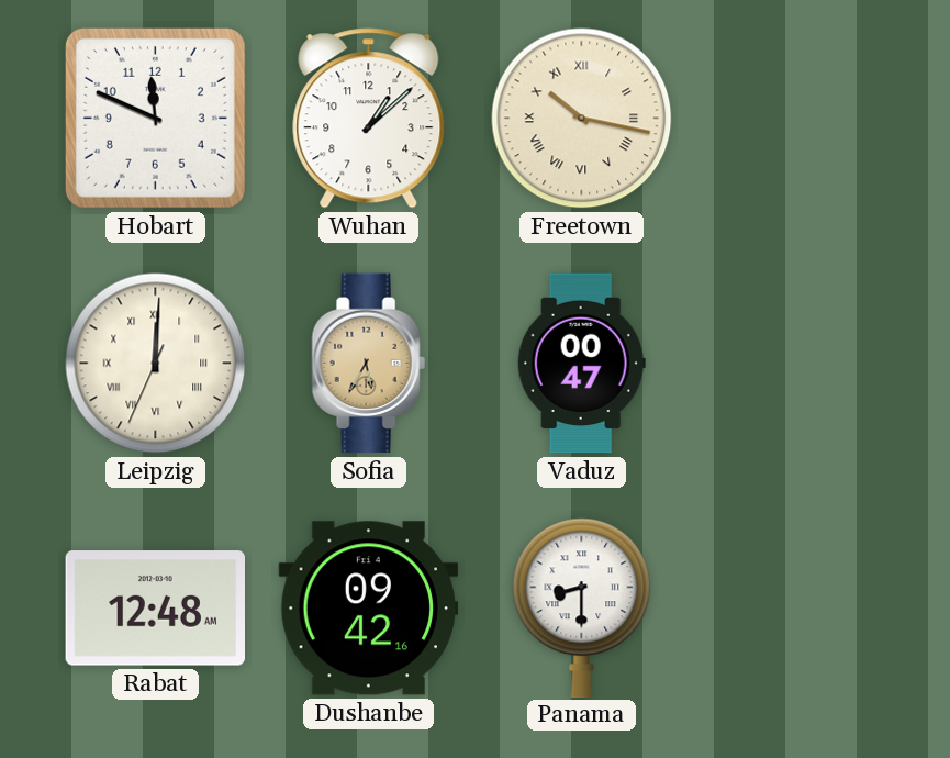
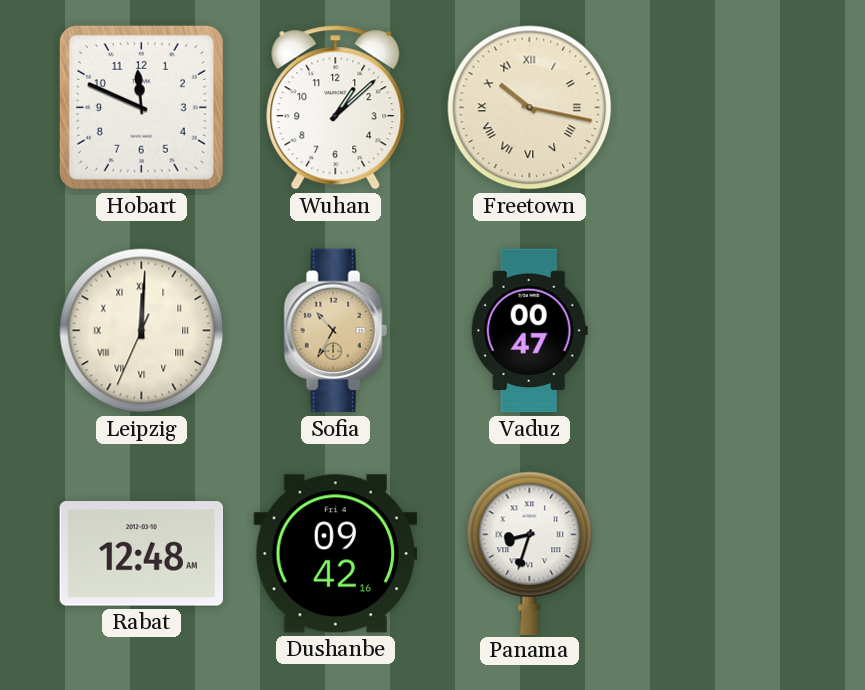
Sofia: 5:35 -> 10:35
Panama: 8:30 -> 8:33
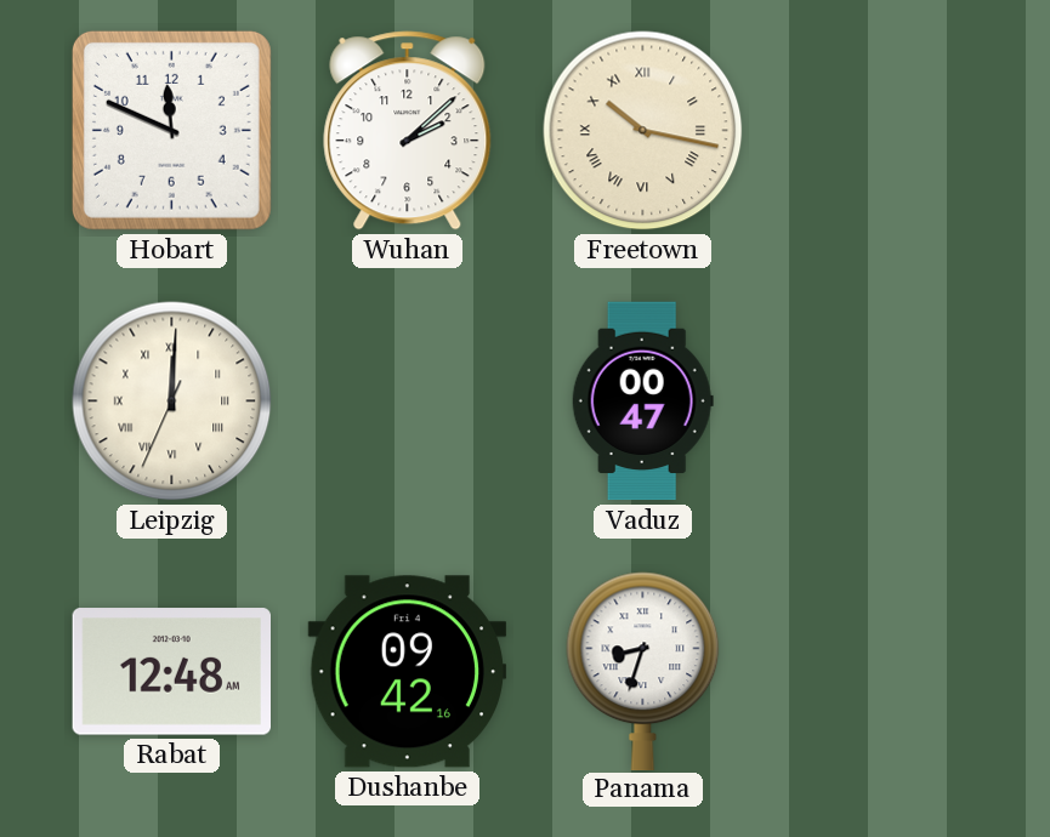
Wuhan: 1:08 -> 2:08
Sofia: 10:35 -> none
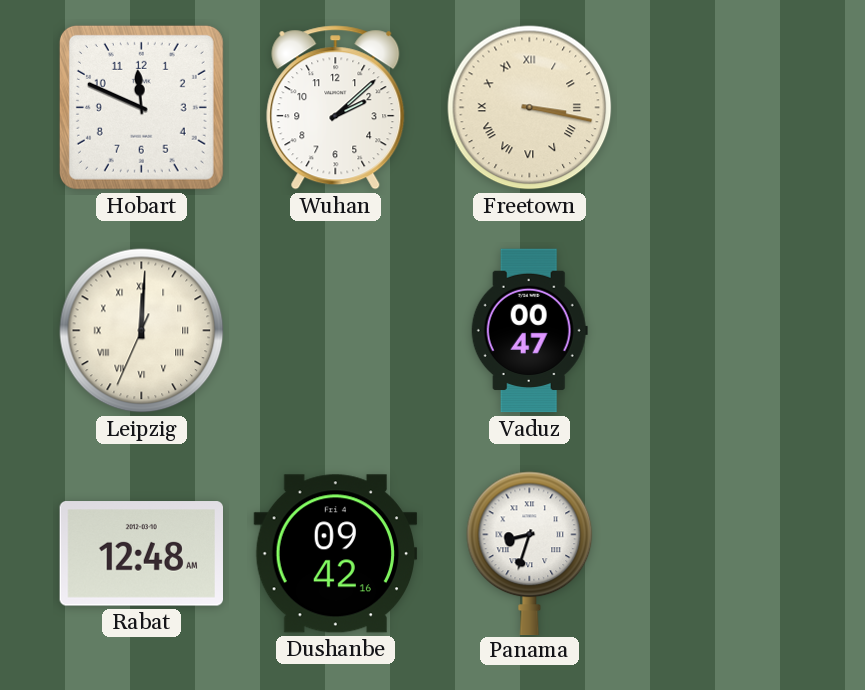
Freetown: 10:17 -> 3:17
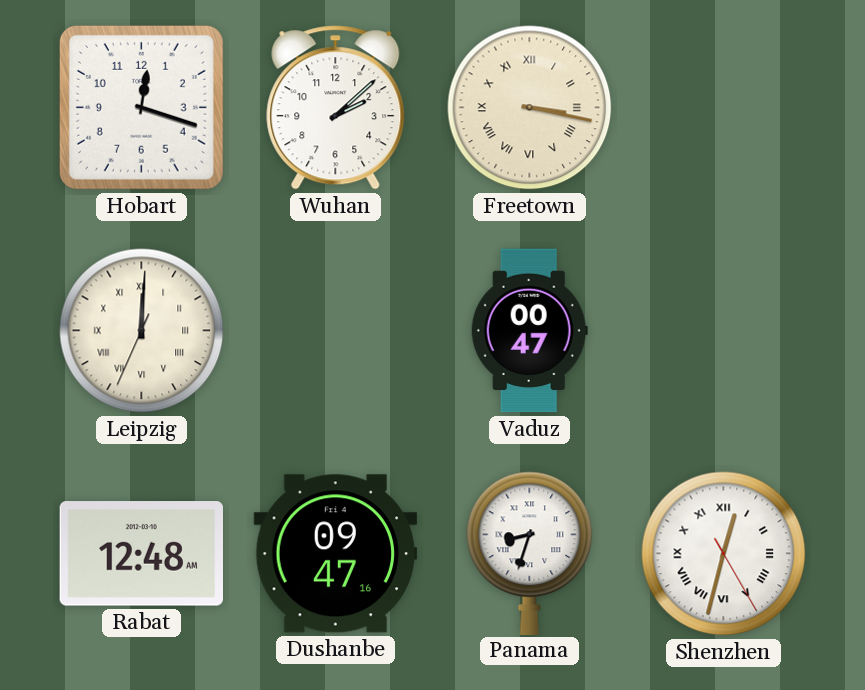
Hobart: 11:49 -> 12:18
Dushanbe: 09:42 -> 09:47
Shenzhen: none -> 12:32
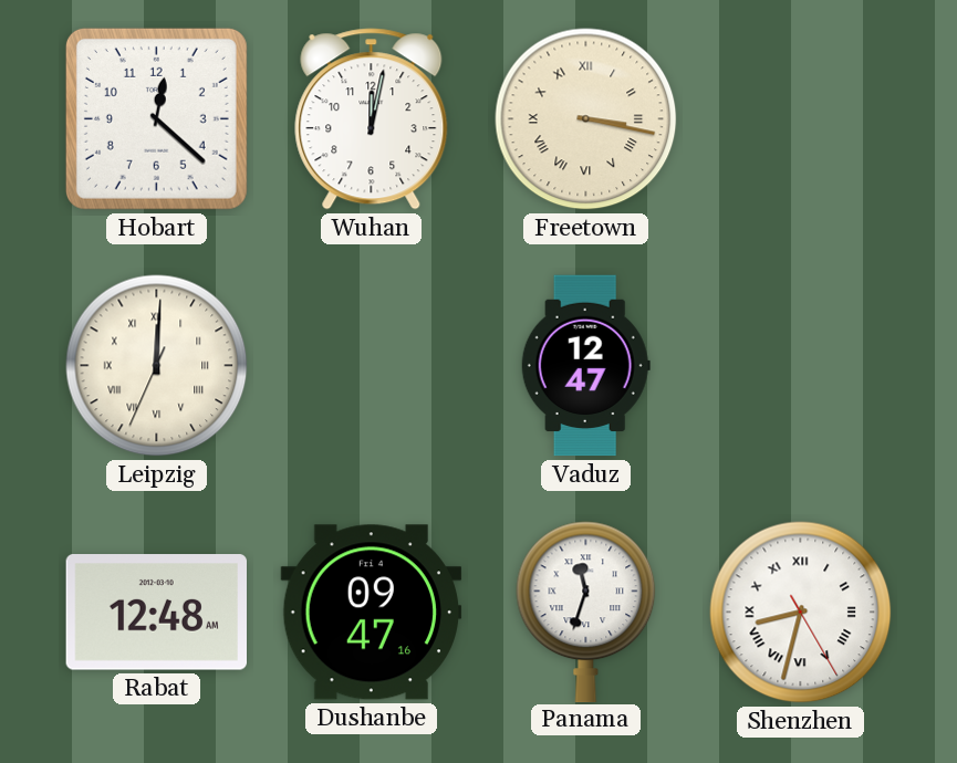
Hobart: 12:18 -> 12:22
Wuhan: 2:08 -> 12:02
Vaduz: 00:47 -> 12:47
Panama: 8:33 -> 11:33
Shenzhen: 12:32 -> 8:32
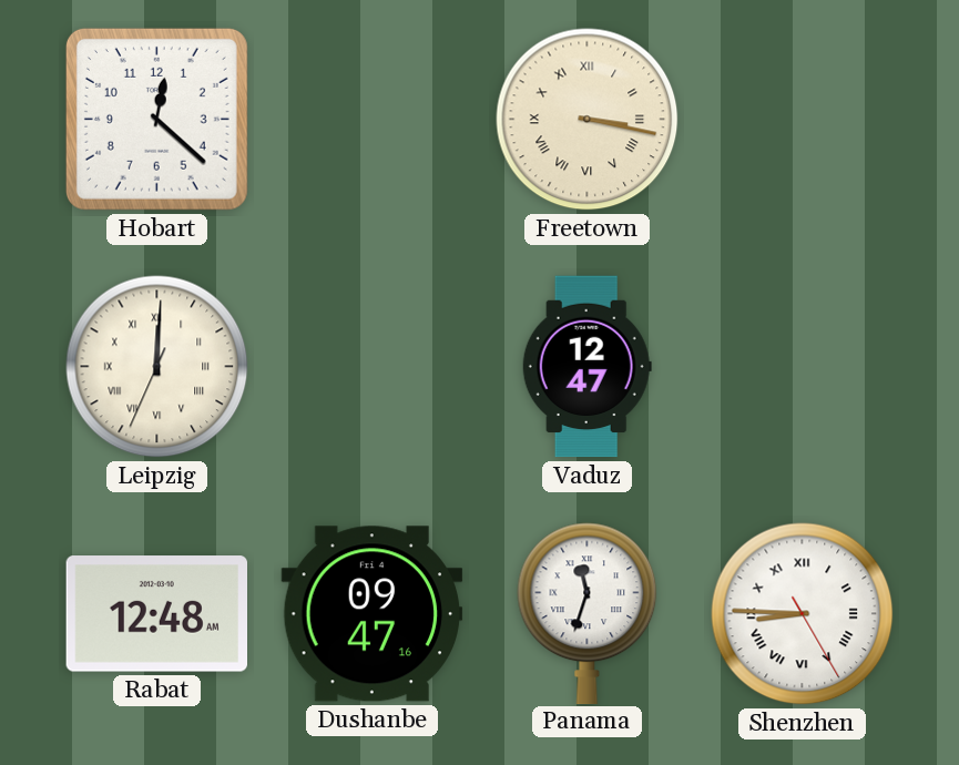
Wuhan: 12:02 -> none
Shenzhen: 8:32 -> 8:45
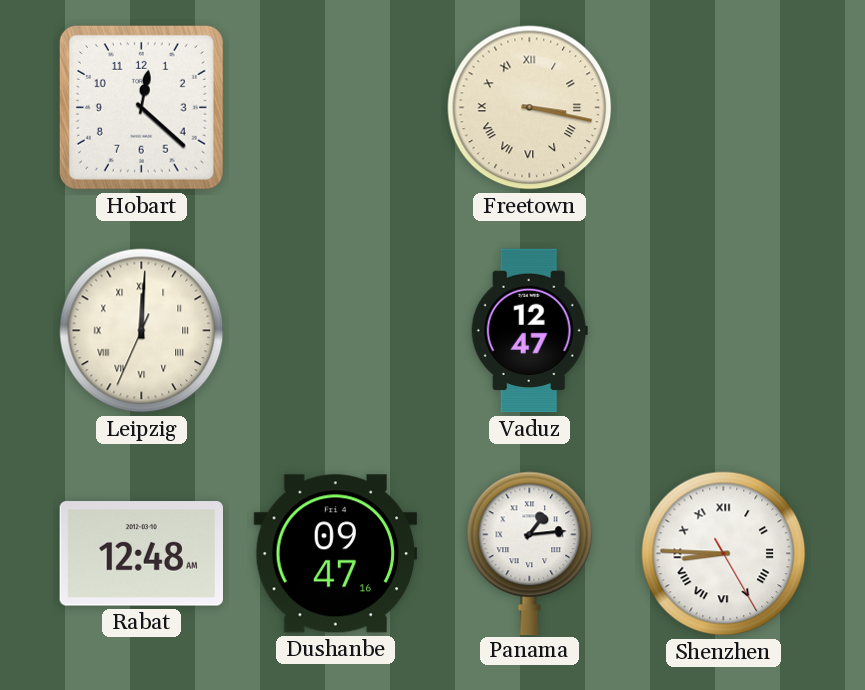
Panama: 11:33 -> 1:14
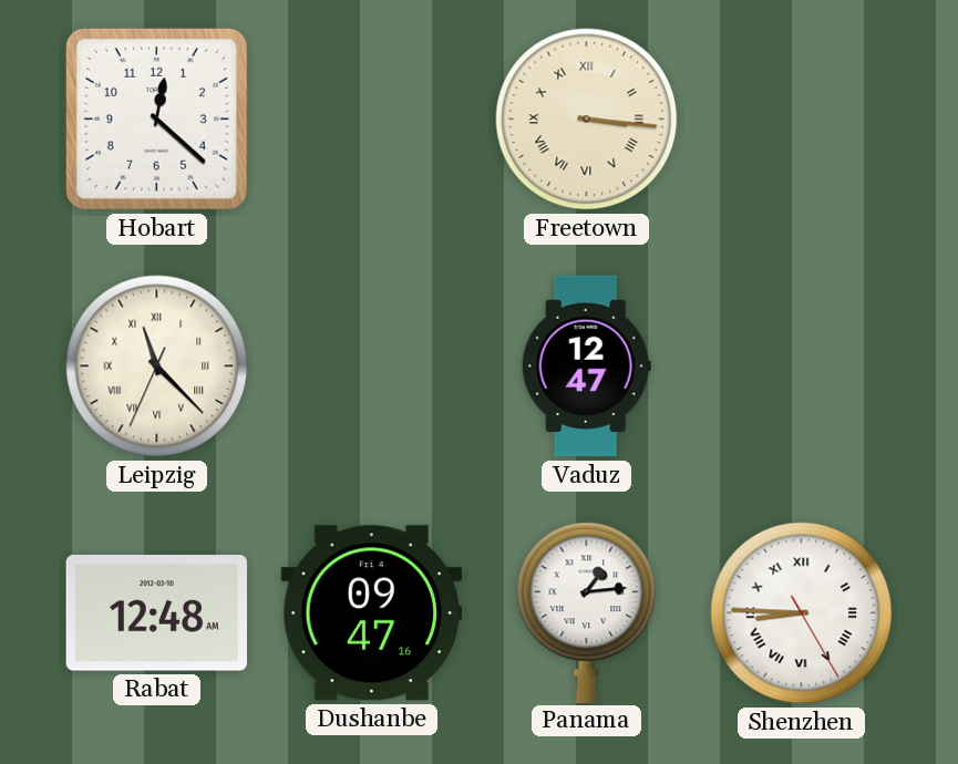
Freetown: 3:17 -> 3:16
Leipzig: 12:00 -> 11:22
